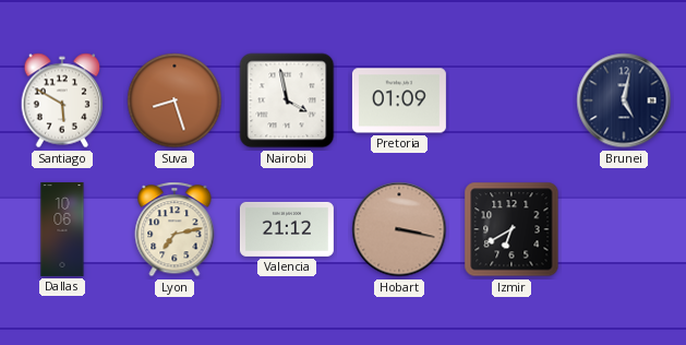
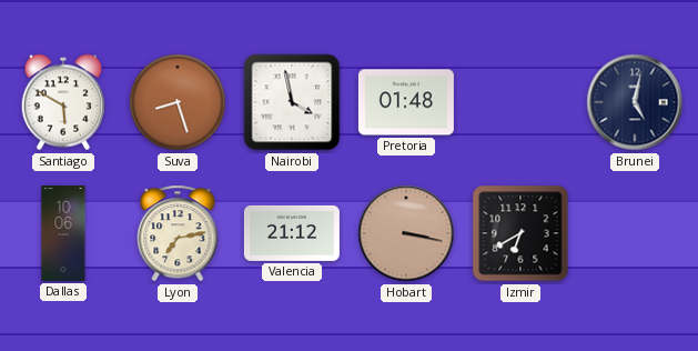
Pretoria: 01:09 -> 01:48
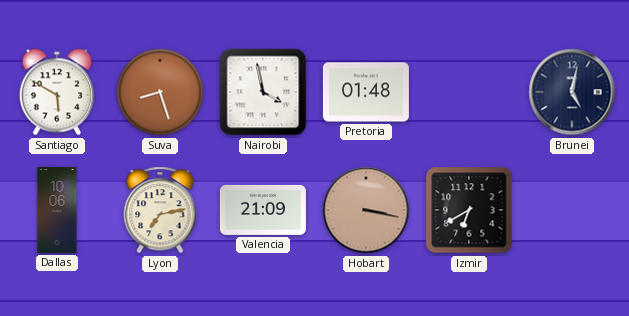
Valencia: 21:12 -> 21:09
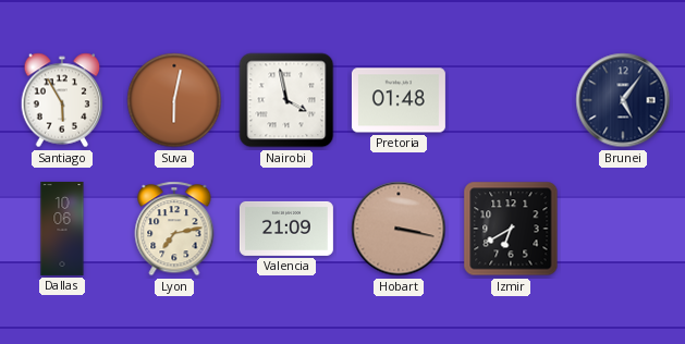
Santiago: 5:50 -> 5:55
Suva: 8:27 -> 6:02
Brunei: 5:02 -> 5:06
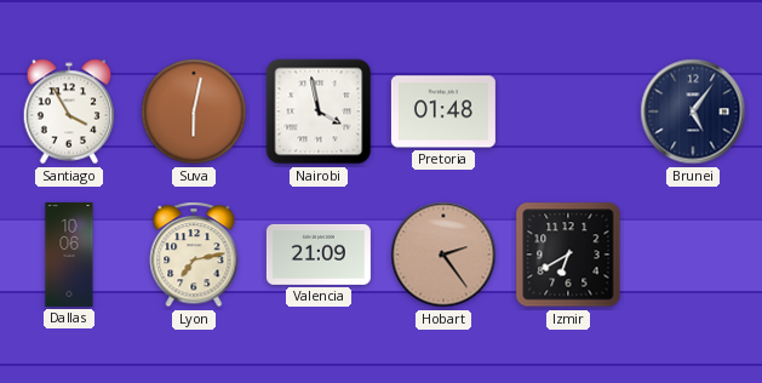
Santiago: 5:55 -> 3:55
Hobart: 3:17 -> 2:24
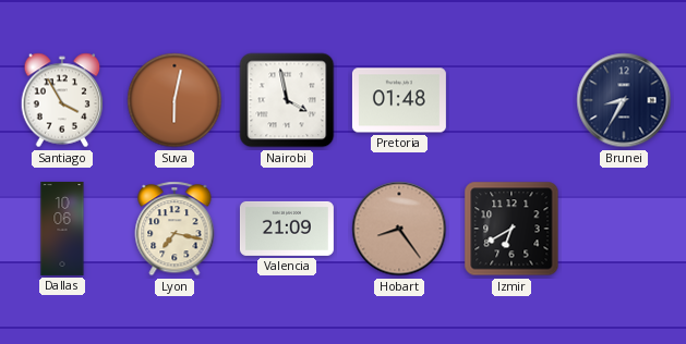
Brunei: 5:06 -> 8:35
Lyon: 7:13 -> 7:17
Hobart: 2:24 -> 8:24
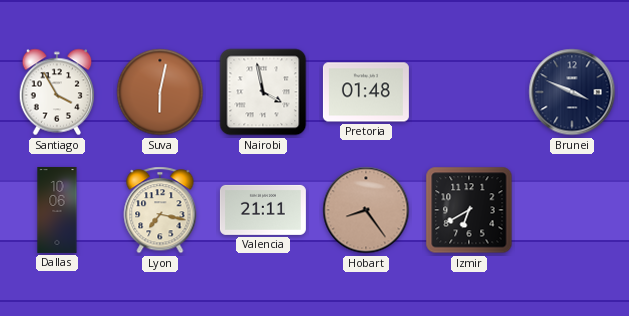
Brunei: 8:35 -> 3:49
Valencia: 21:09 -> 21:11
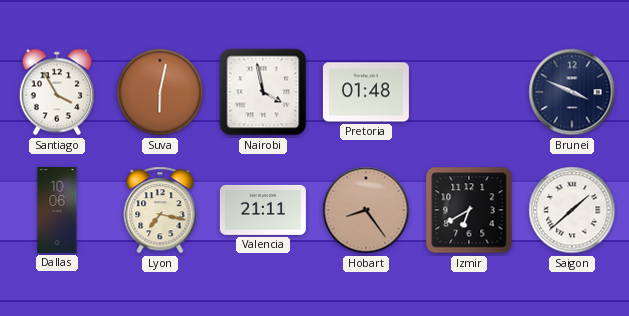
Saigon: none -> 1:38
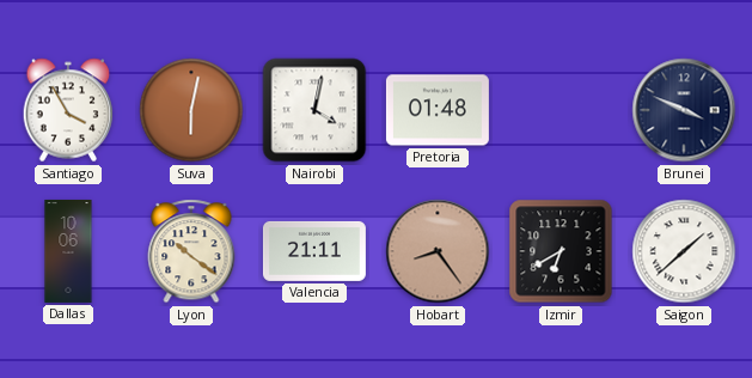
Nairobi: 3:58 -> 4:02
Lyon: 7:17 -> 10:21
